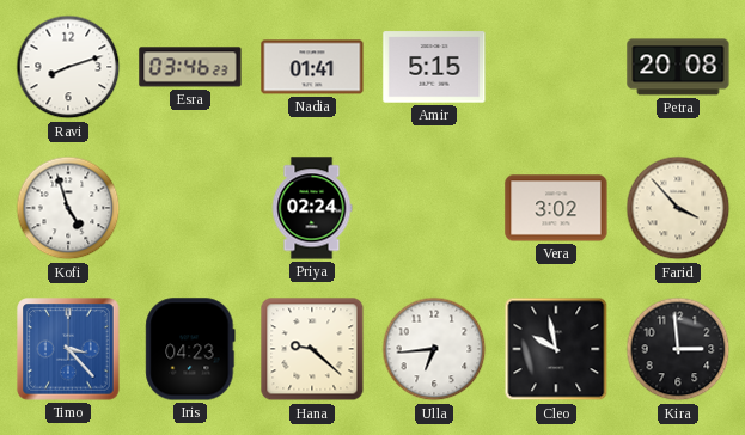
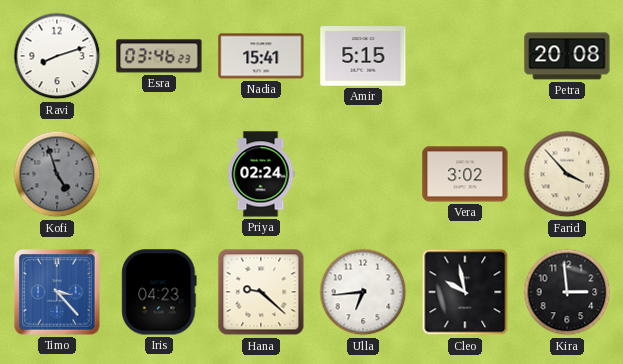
Nadia: 01:41 -> 15:41
Kofi dial: white -> grey
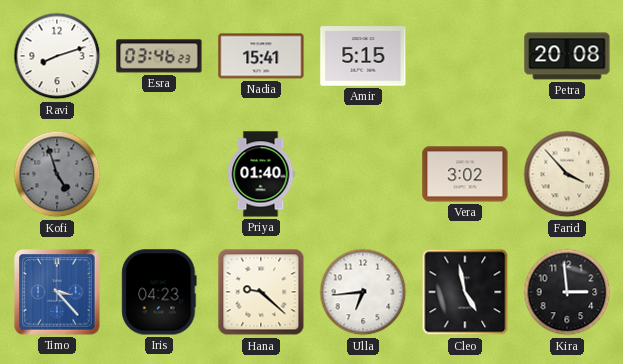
Priya: 02:24 -> 01:40
Cleo: 9:58 -> 4:58
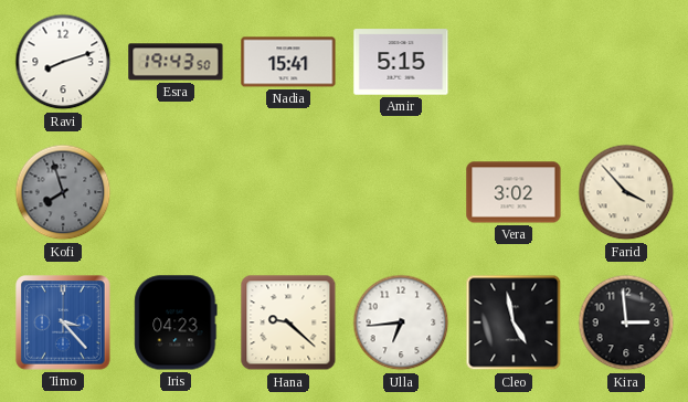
Esra: 03:46 -> 19:43
Petra: 20:08 -> none
Kofi: 4:57 -> 7:57
Priya: 01:40 -> none
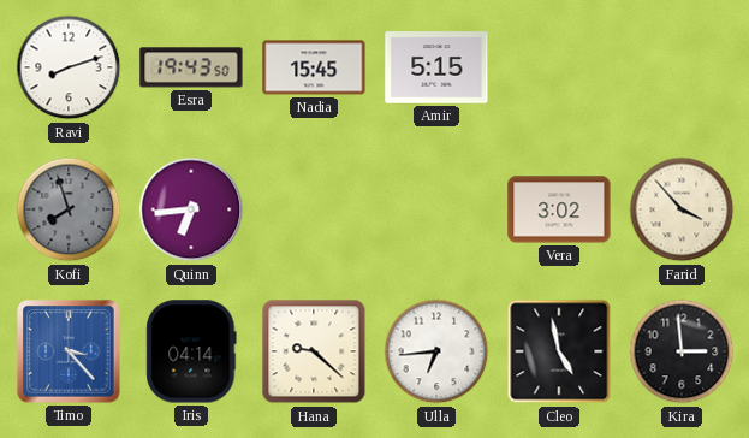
Nadia: 15:41 -> 15:45
Quinn: none -> 6:44
Iris: 04:23 -> 04:14
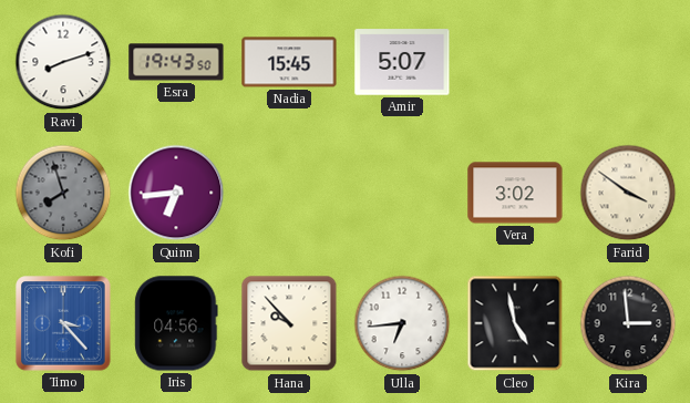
Amir: 5:15 -> 5:07
Farid: 3:53 -> 3:51
Iris: 04:14 -> 04:56
Hana: 9:22 -> 9:53
